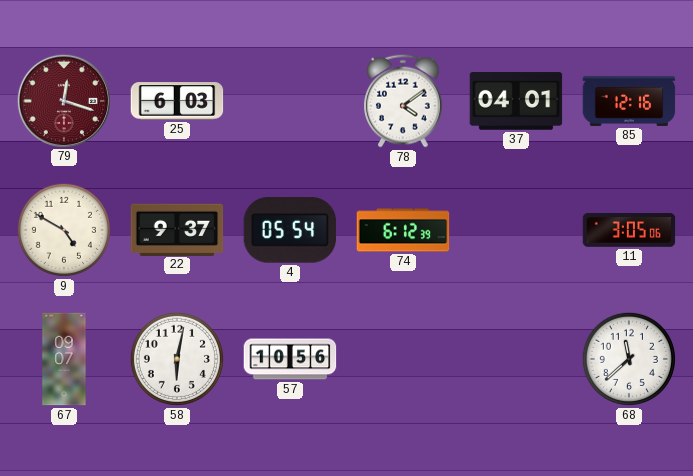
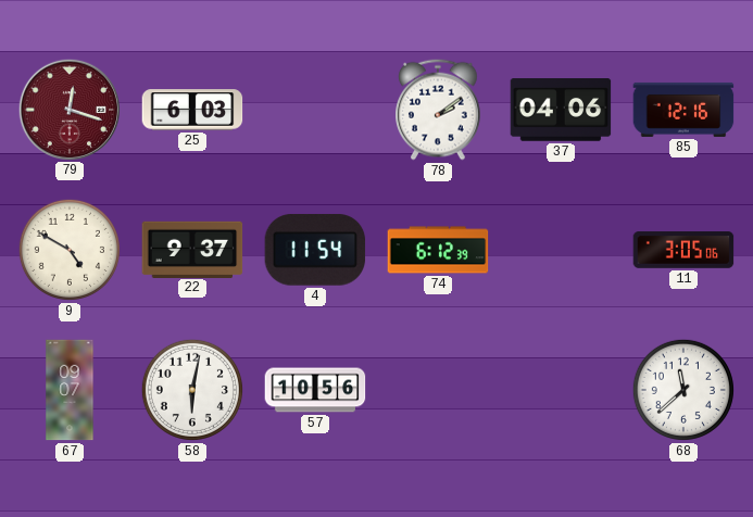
78: 4:09 -> 2:09
37: 04:01 -> 04:06
4: 05:54 -> 11:54
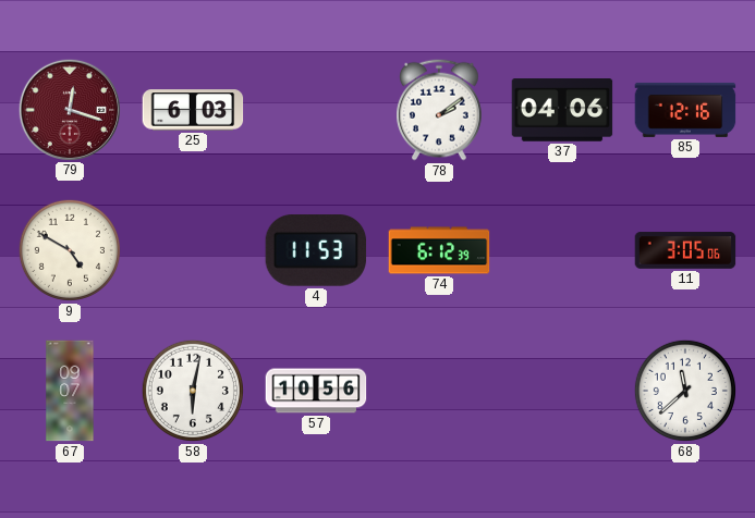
22: 9:37 -> none
4: 11:54 -> 11:53
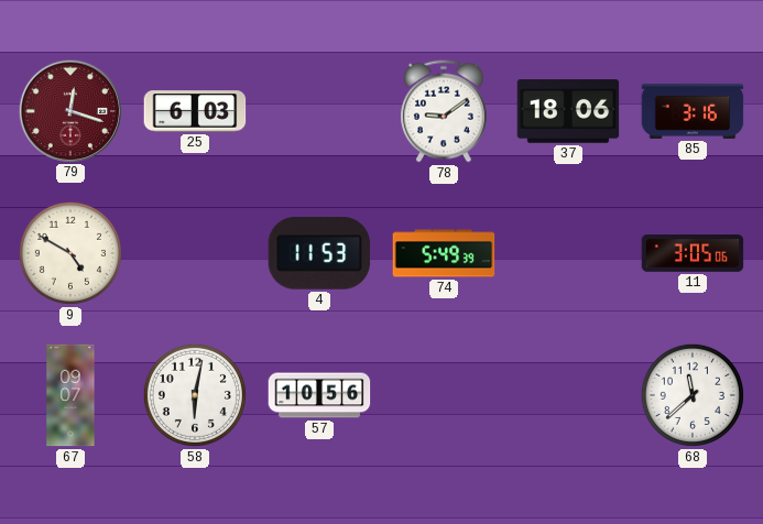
78: 2:09 -> 9:09
37: 04:06 -> 18:06
85: 12:16 -> 3:16
74: 6:12 -> 5:49
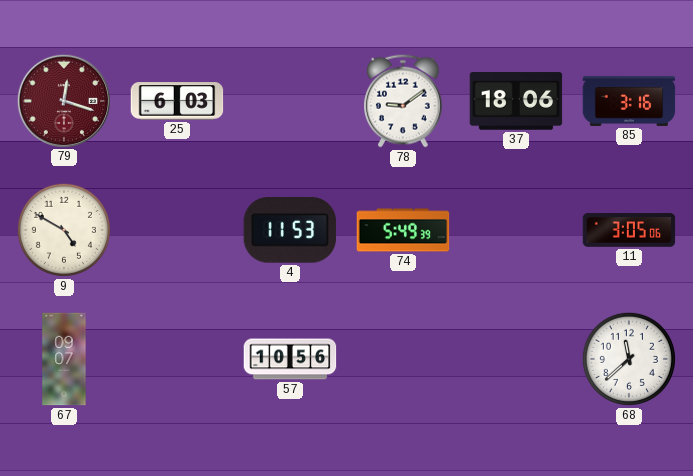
58: 6:02 -> none
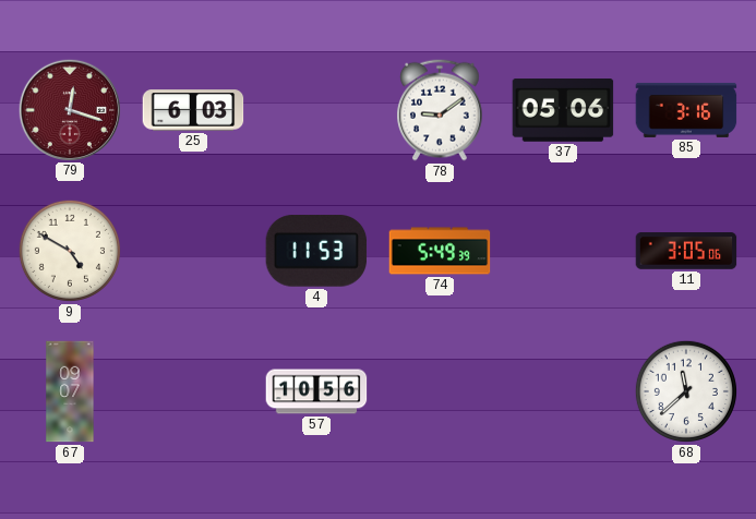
37: 18:06 -> 05:06
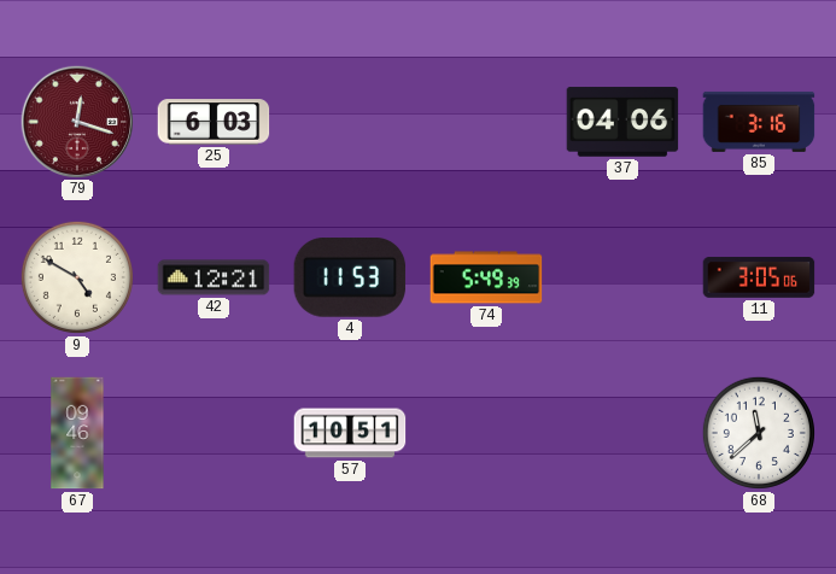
78: 9:09 -> none
37: 05:06 -> 04:06
42: none -> 12:21
67: 09:07 -> 09:46
57: 10:56 -> 10:51
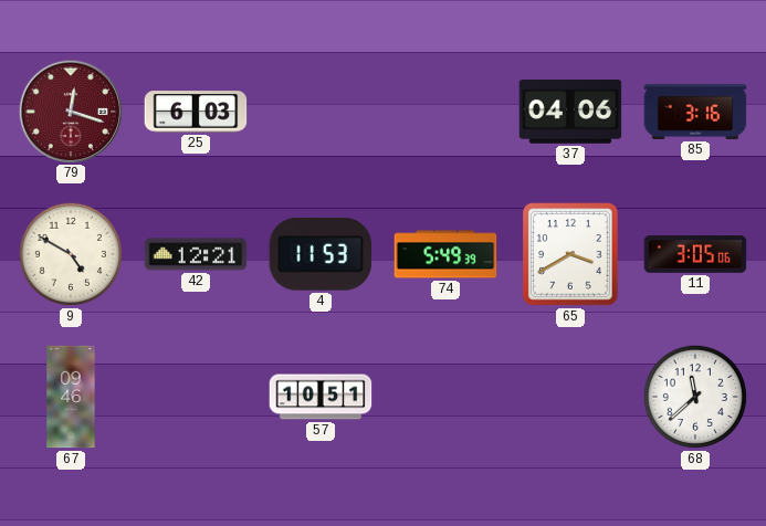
65: none -> 3:40
